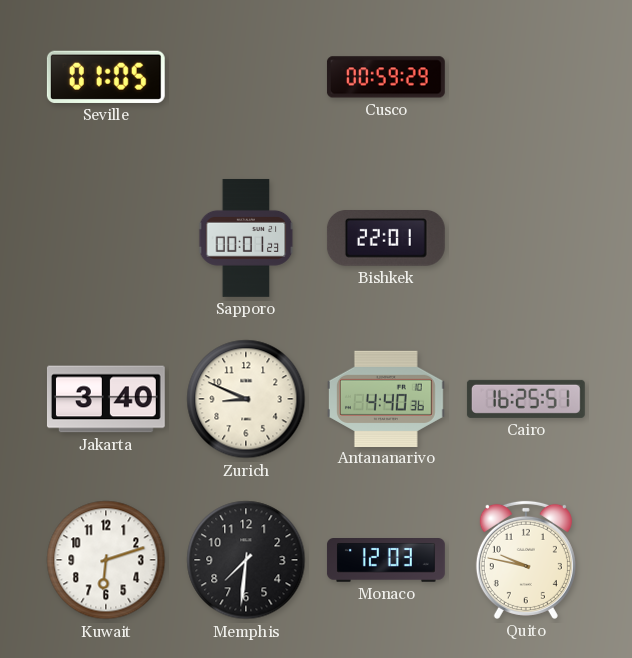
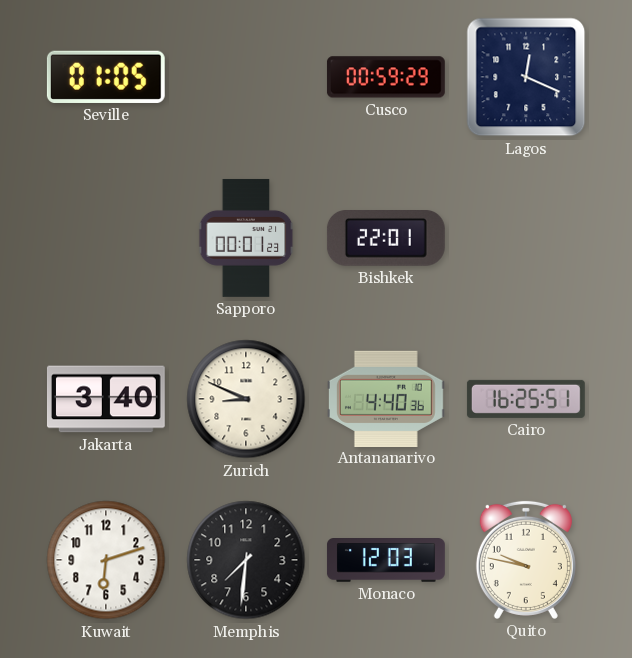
Lagos: none -> 12:19
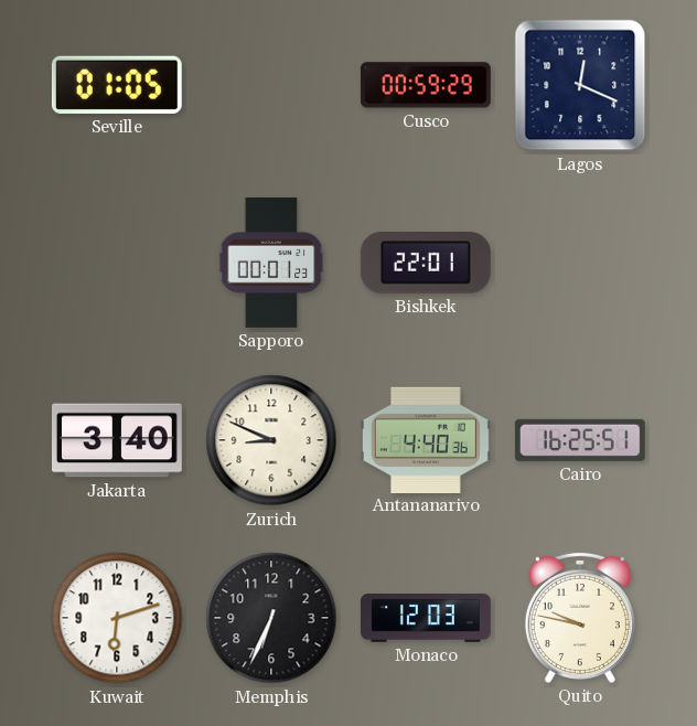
Memphis: 7:31 -> 6:34
